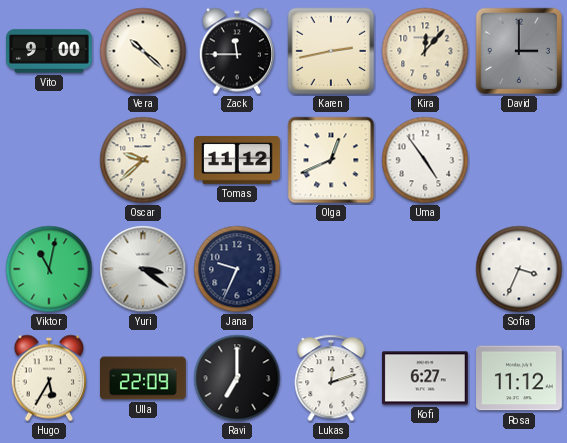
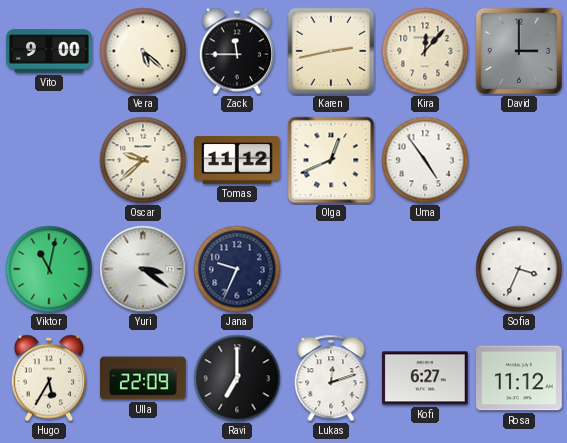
Vera: 10:22 -> 5:22
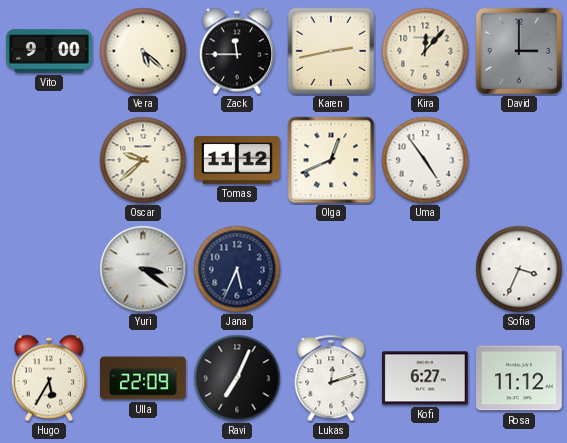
Viktor: 11:02 -> none
Jana: 9:34 -> 5:34
Ravi: 7:00 -> 7:04
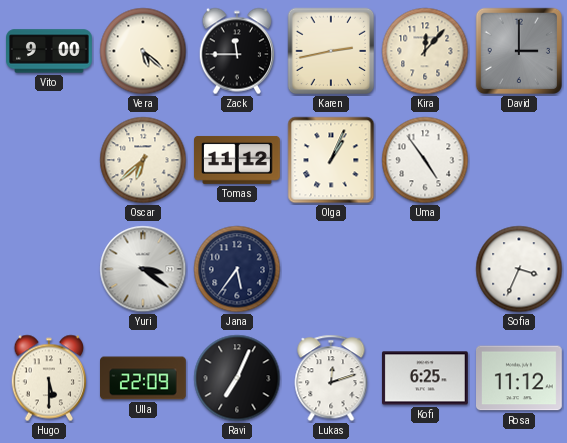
Oscar: 9:38 -> 6:38
Olga: 12:41 -> 1:04
Jana: 5:34 -> 5:36
Hugo: 5:35 -> 5:30
Kofi: 6:27 -> 6:25
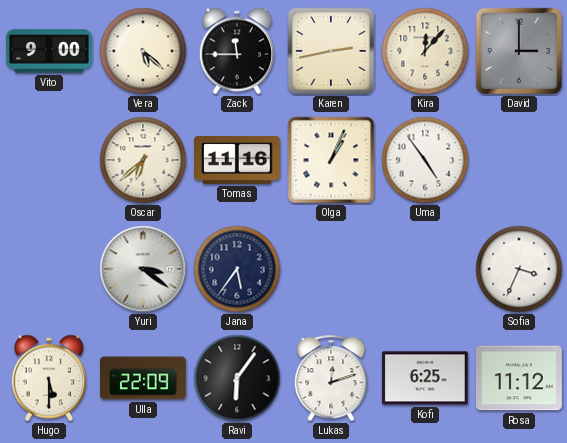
Tomas: 11:12 -> 11:16
Ravi: 7:04 -> 6:06
